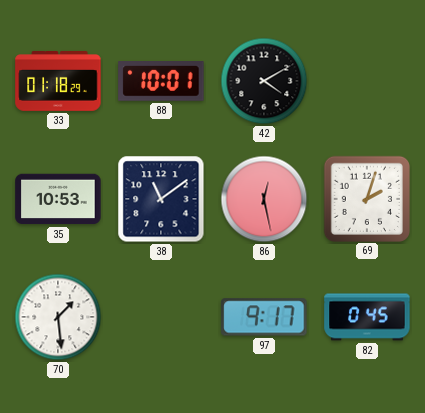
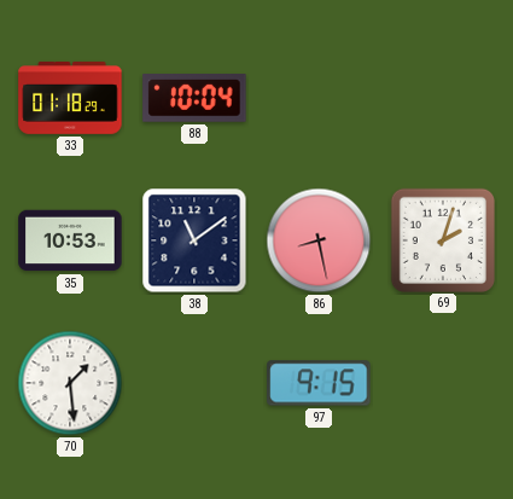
88: 10:01 -> 10:04
42: 4:10 -> none
86: 12:28 -> 8:28
97: 9:17 -> 9:15
82: 0:45 -> none
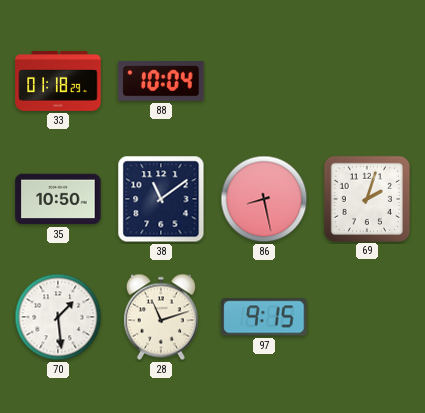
35: 10:53 -> 10:50
28: none -> 11:12
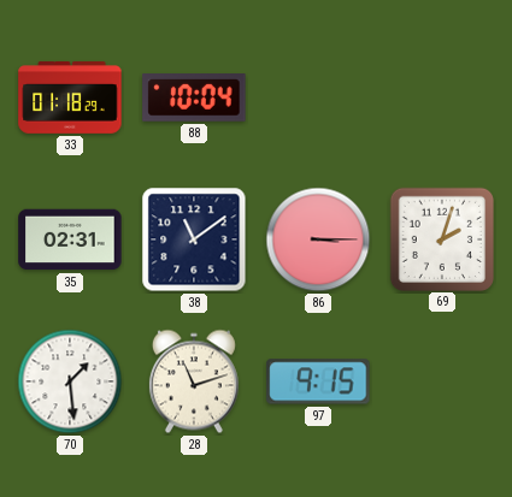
35: 10:50 -> 02:31
86: 8:28 -> 3:15
